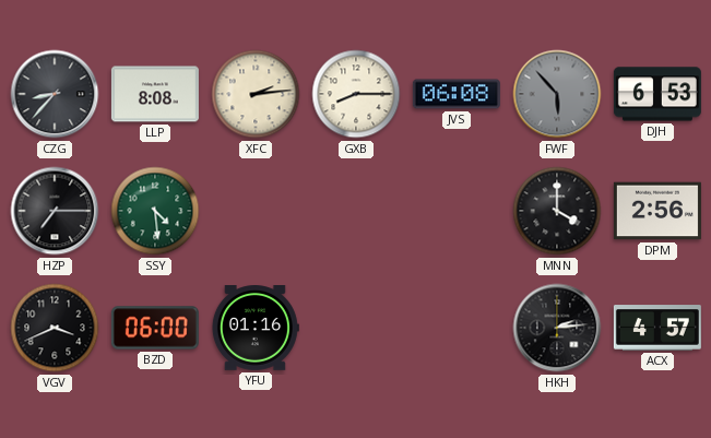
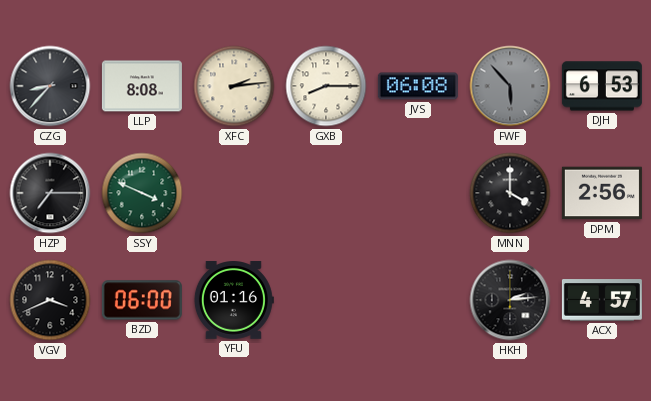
SSY: 4:29 -> 3:49
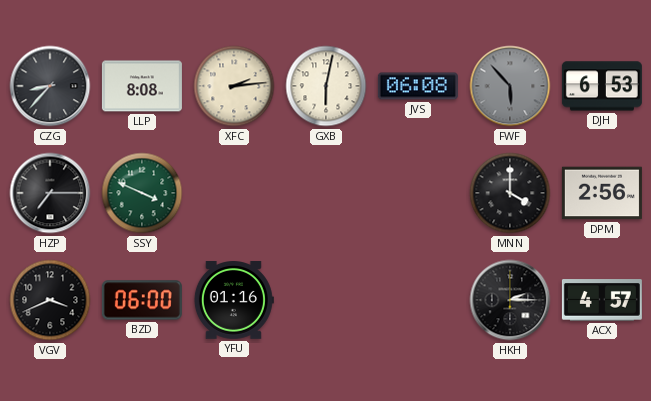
GXB: 8:15 -> 6:02
HKH: 2:14 -> 2:15
